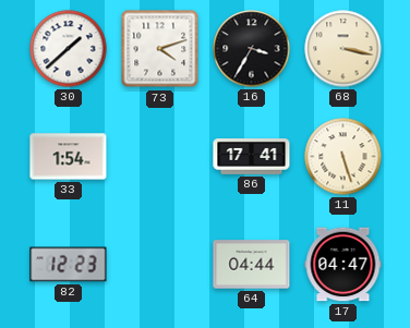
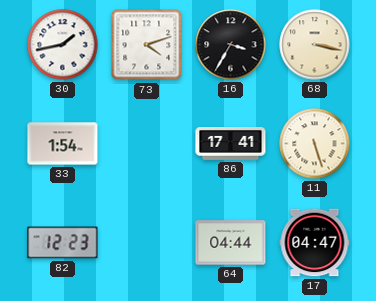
30: 1:38 -> 1:43
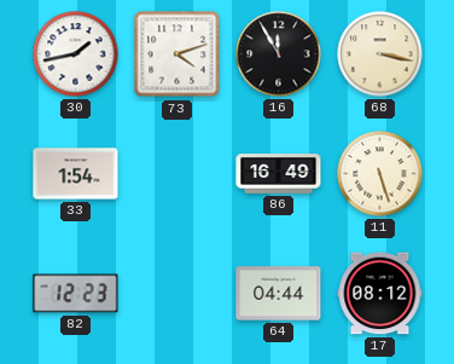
16: 3:35 -> 11:55
86: 17:41 -> 16:49
17: 04:47 -> 08:12
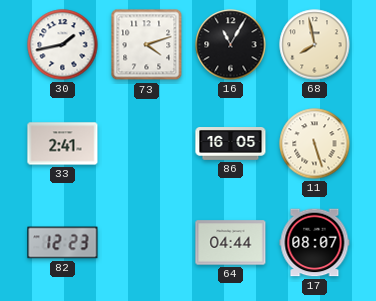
16: 11:55 -> 11:05
68: 3:17 -> 7:58
33: 1:54 -> 2:41
86: 16:49 -> 16:05
17: 08:12 -> 08:07
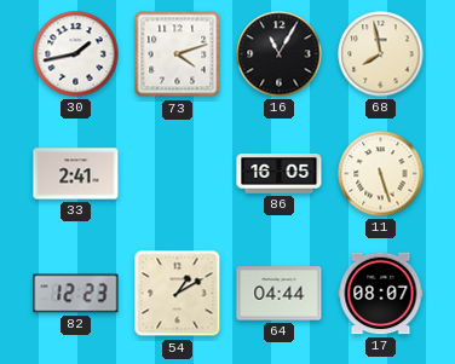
54: none -> 1:10
